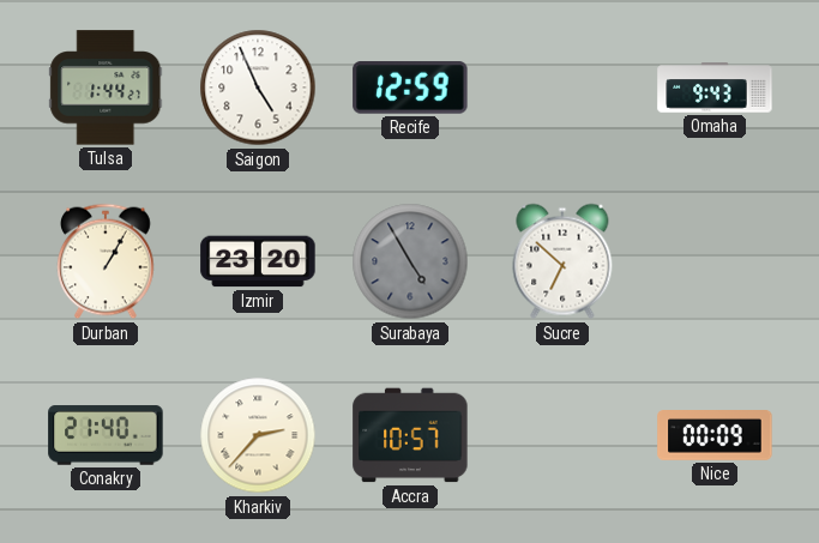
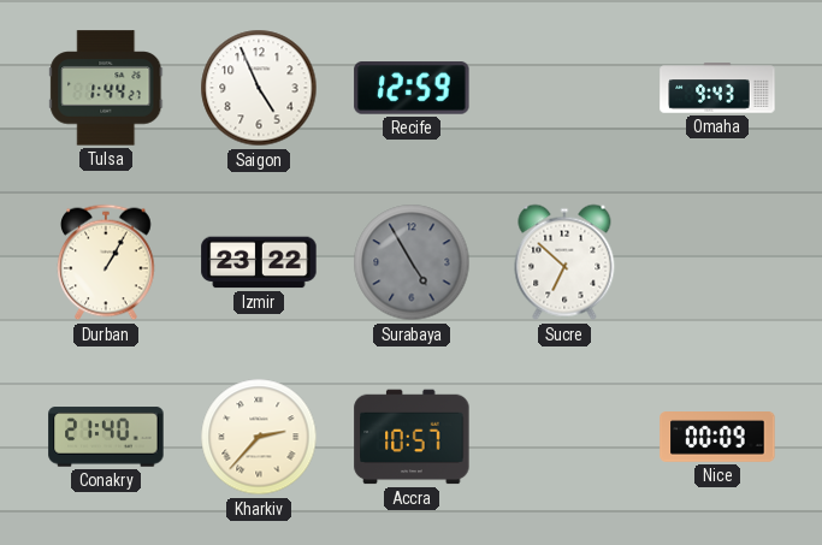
Izmir: 23:20 -> 23:22
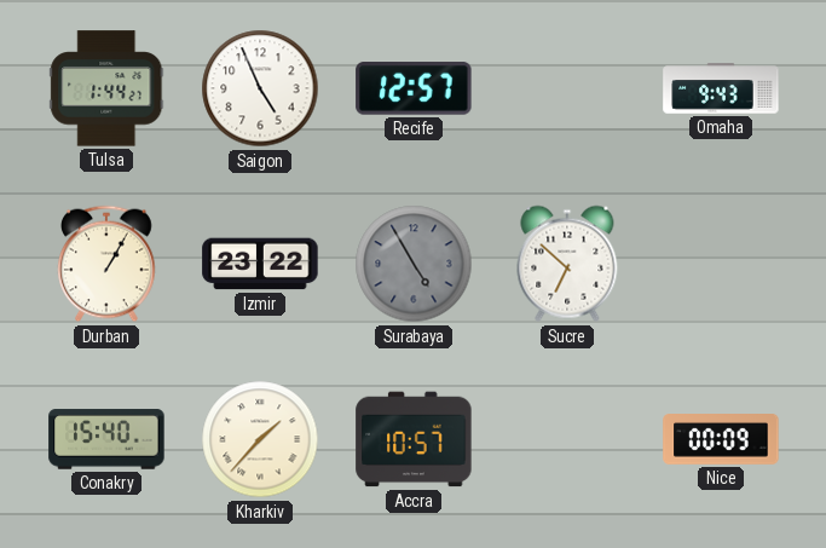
Recife: 12:59 -> 12:57
Conakry: 21:40 -> 15:40
Kharkiv: 2:37 -> 1:37
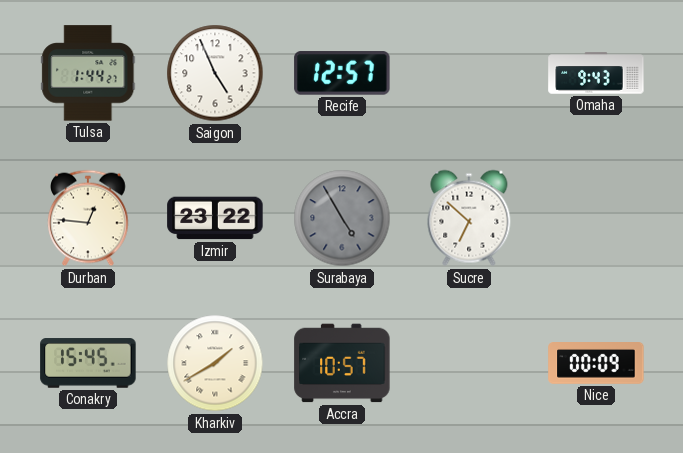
Durban: 1:05 -> 12:46
Conakry: 15:40 -> 15:45
Kharkiv: 1:37 -> 1:40
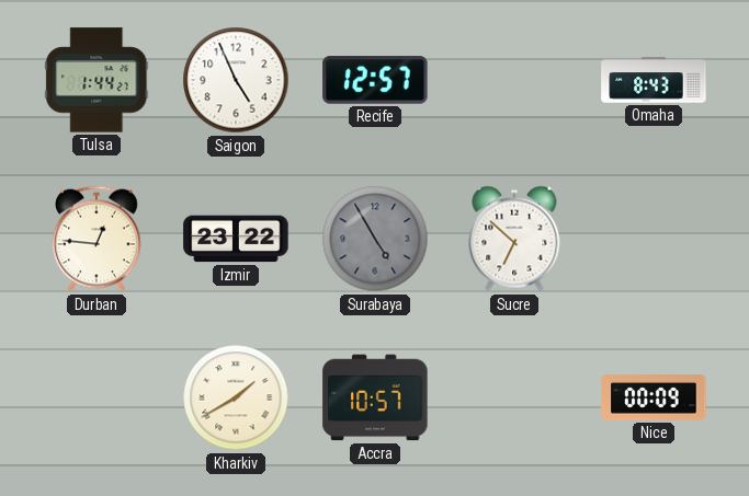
Omaha: 9:43 -> 8:43
Conakry: 15:45 -> none
